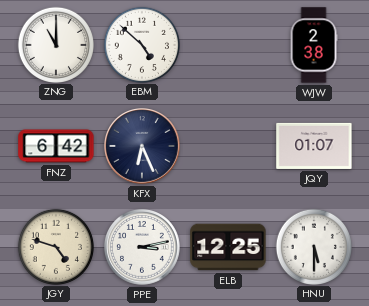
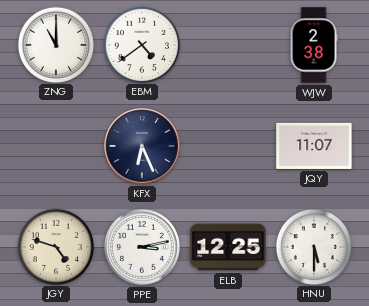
EBM: 4:52 -> 4:39
FNZ: 6:42 -> none
JQY: 01:07 -> 11:07
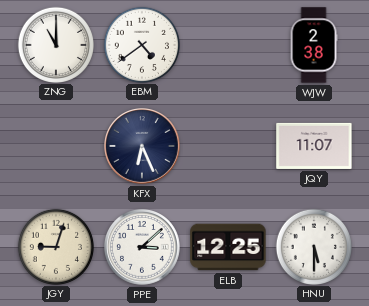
JGY: 4:48 -> 9:03
PPE: 3:13 -> 3:08
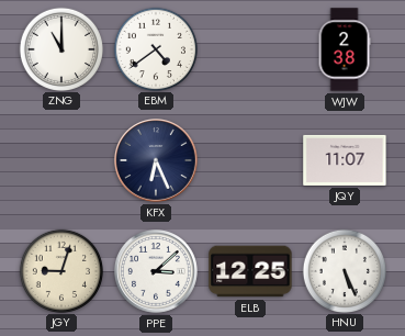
HNU: 5:30 -> 5:26
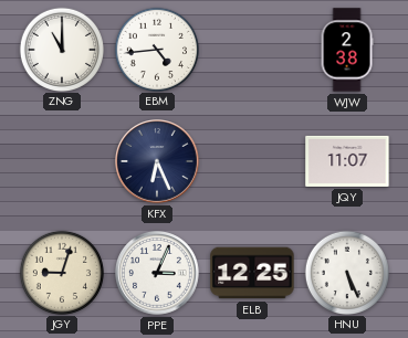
EBM: 4:39 -> 4:44
PPE: 3:08 -> 3:04
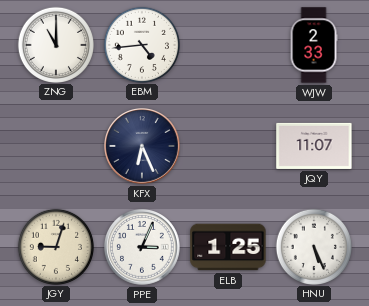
WJW: 2:38 -> 2:33
ELB: 12:25 -> 1:25
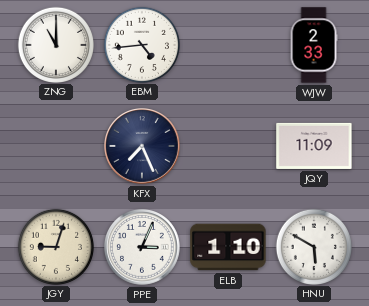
KFX: 6:26 -> 7:26
JQY: 11:07 -> 11:09
ELB: 1:25 -> 1:10
HNU: 5:26 -> 5:50
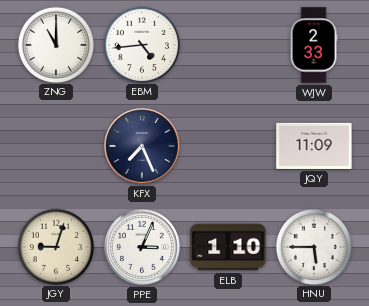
HNU: 5:50 -> 5:45
